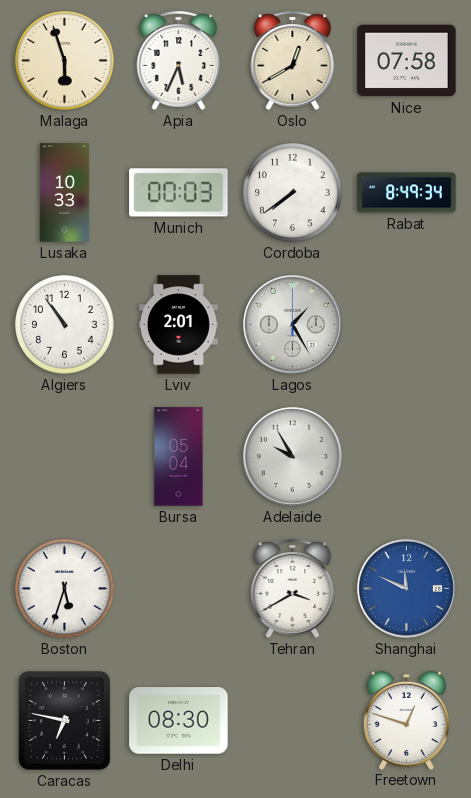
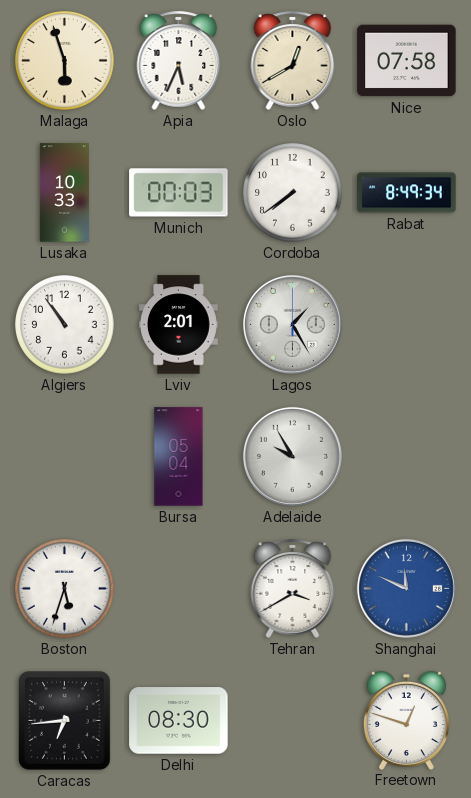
Caracas: 6:47 -> 6:44
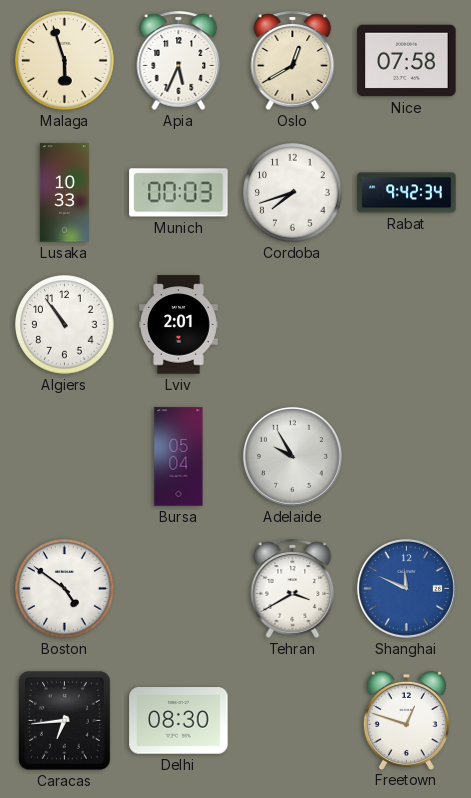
Cordoba: 7:39 -> 7:42
Rabat: 8:49 -> 9:42
Lagos: 1:25 -> none
Boston: 5:33 -> 4:51
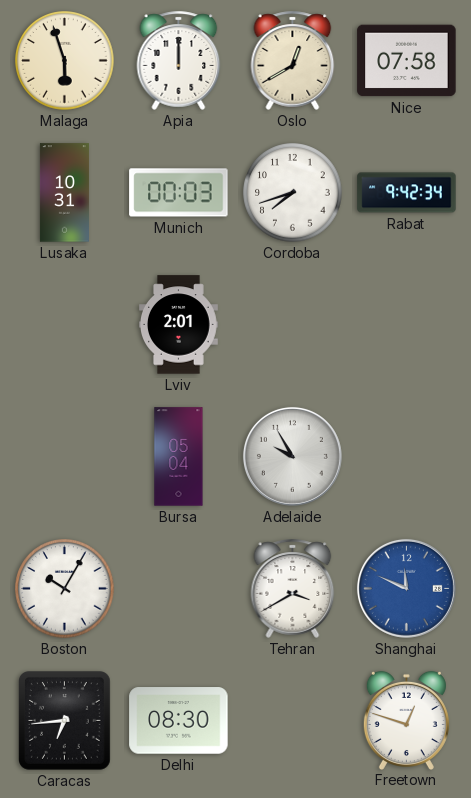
Apia: 5:34 -> 12:00
Lusaka: 10:33 -> 10:31
Algiers: 10:54 -> none
Boston: 4:51 -> 10:05
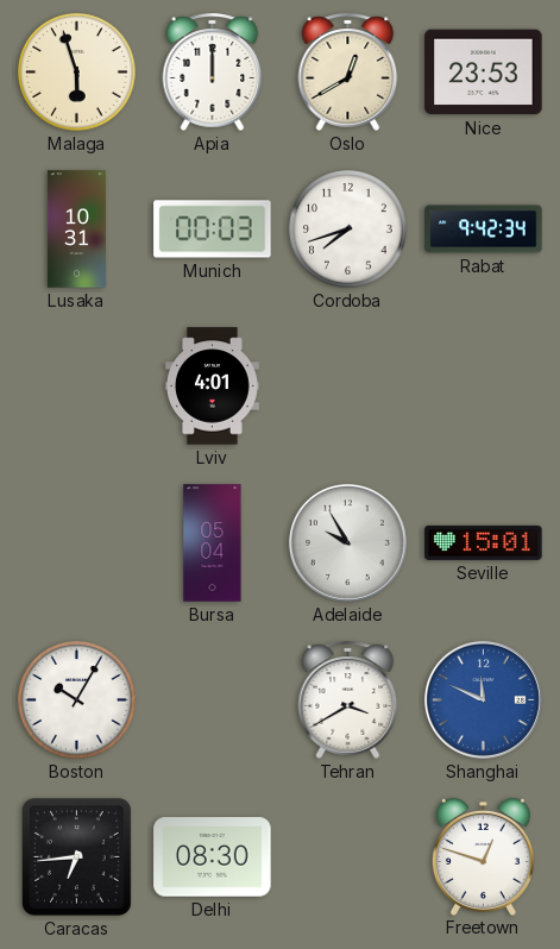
Nice: 07:58 -> 23:53
Lviv: 2:01 -> 4:01
Seville: none -> 15:01
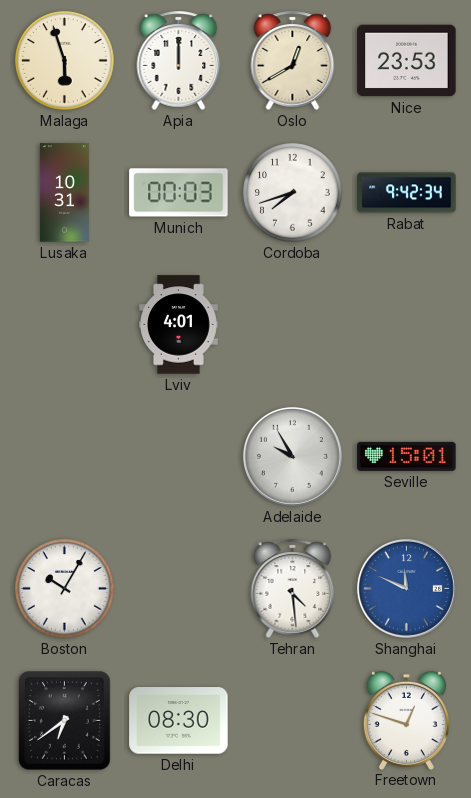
Bursa: 05:04 -> none
Tehran: 3:40 -> 4:29
Caracas: 6:44 -> 6:39
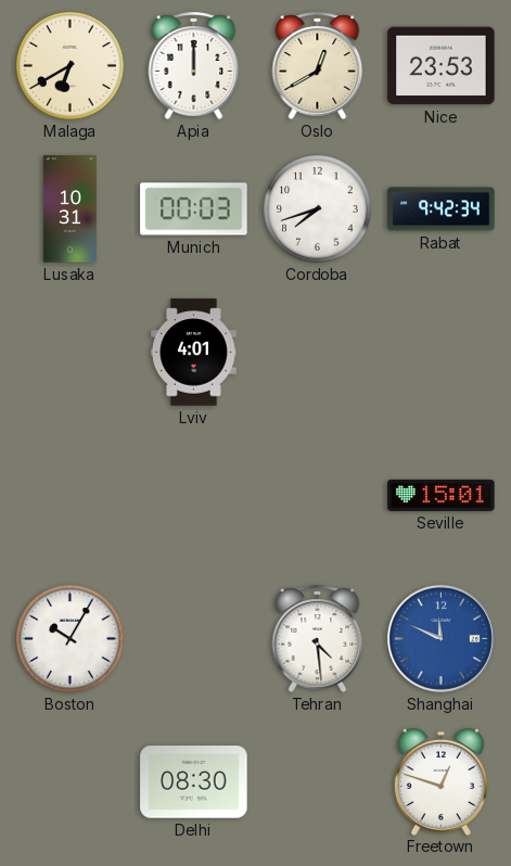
Malaga: 5:57 -> 6:40
Adelaide: 9:55 -> none
Caracas: 6:39 -> none
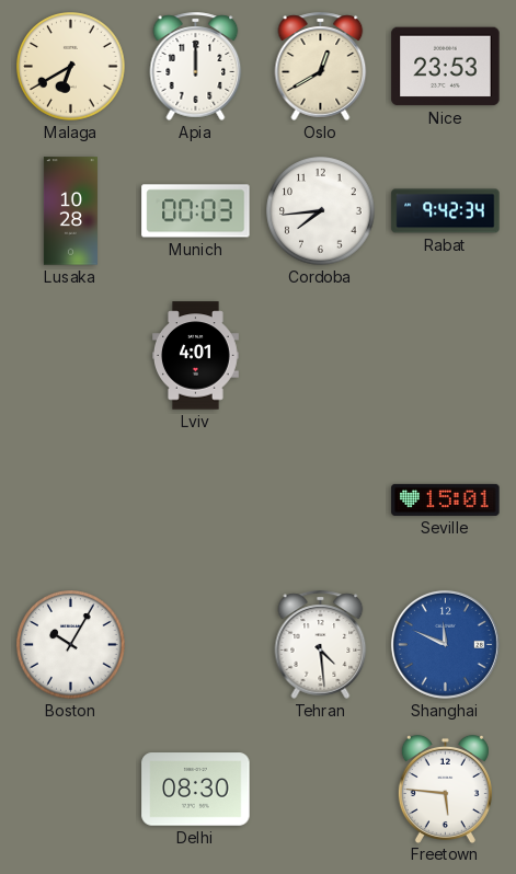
Lusaka: 10:31 -> 10:28
Cordoba: 7:42 -> 7:44
Freetown: 12:48 -> 5:46
